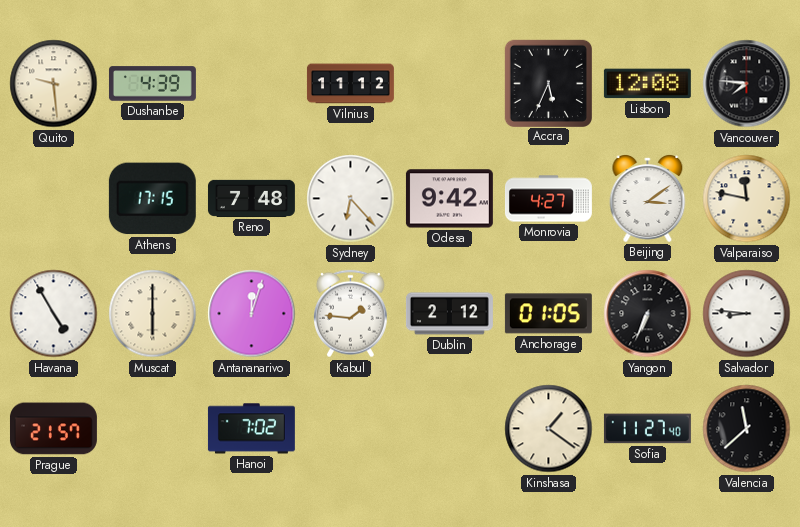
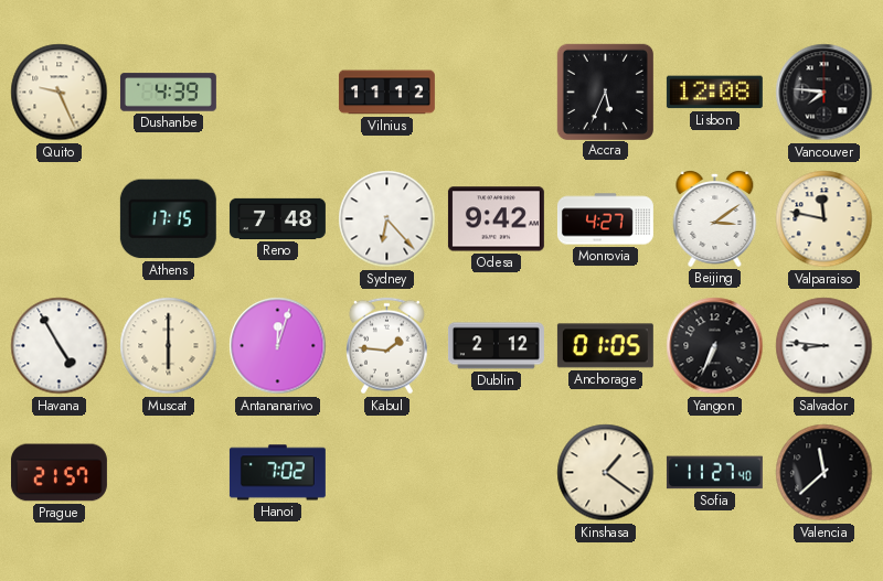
Quito: 9:29 -> 9:26
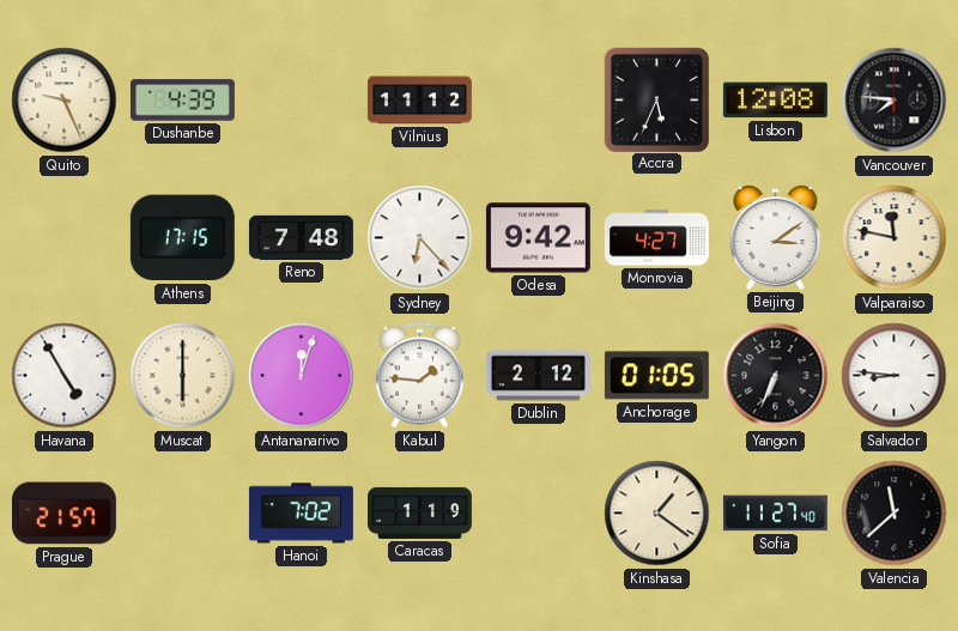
Caracas: none -> 1:19
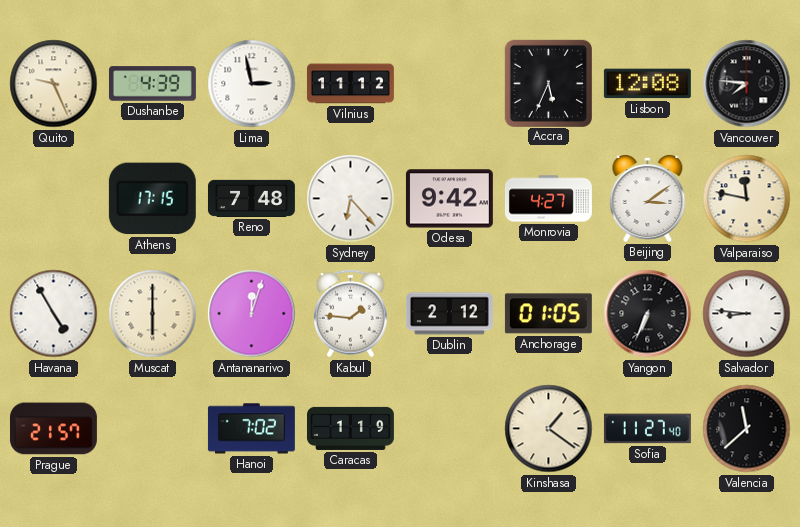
Lima: none -> 2:58
